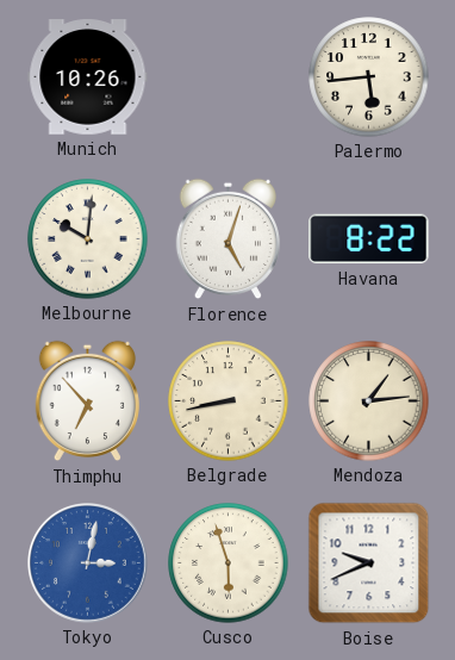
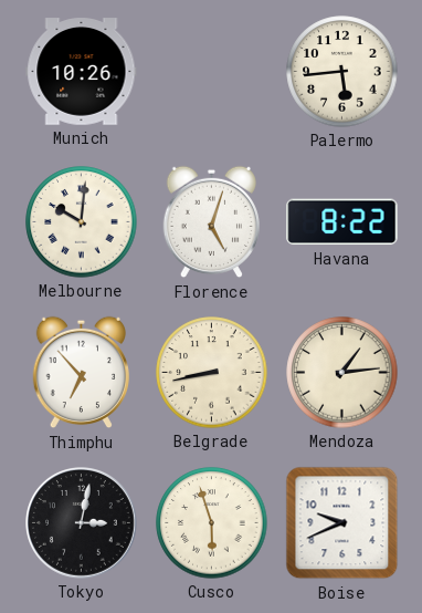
Tokyo dial: blue -> black
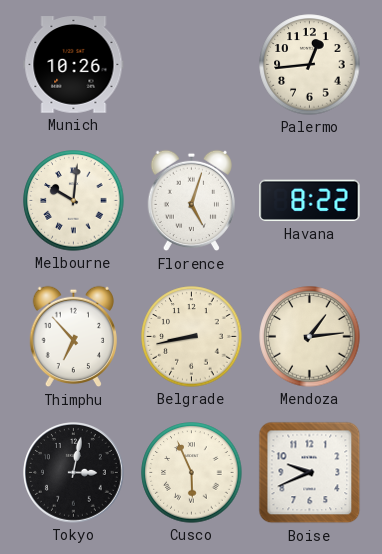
Palermo: 5:44 -> 12:44
Cusco: 5:57 -> 5:56
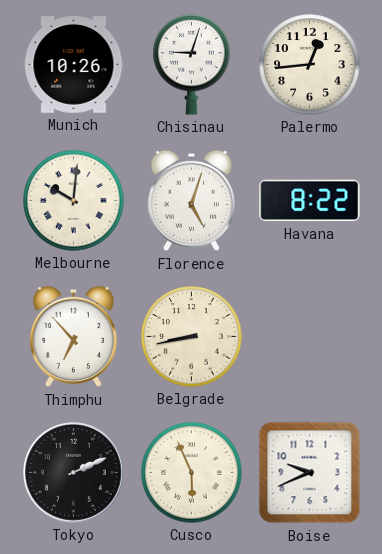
Chisinau: none -> 9:03
Mendoza: 1:14 -> none
Tokyo: 3:02 -> 2:11
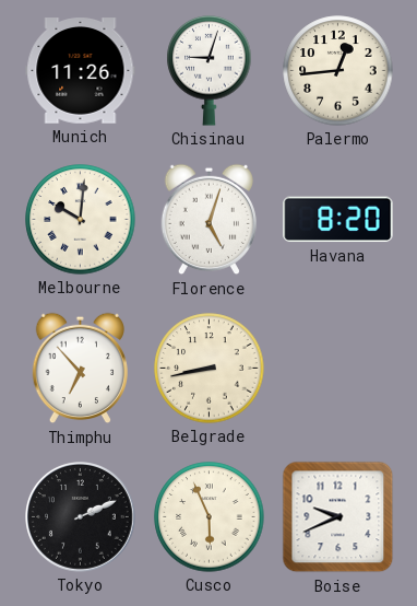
Munich: 10:26 -> 11:26
Havana: 8:22 -> 8:20
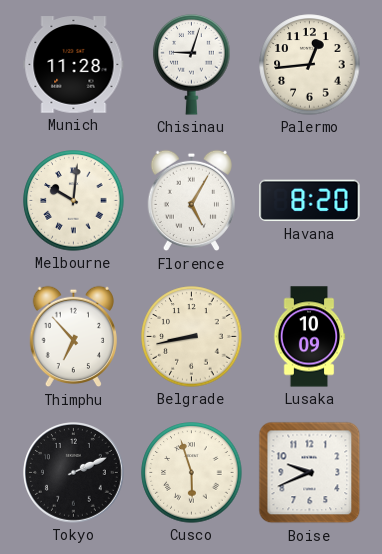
Munich: 11:26 -> 11:28
Florence: 5:03 -> 5:05
Lusaka: none -> 10:09
Cusco: 5:56 -> 5:57
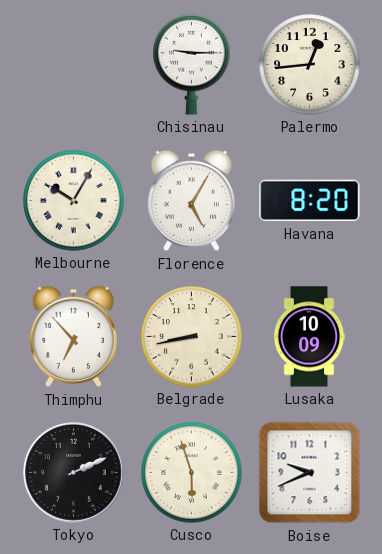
Munich: 11:28 -> none
Chisinau: 9:03 -> 9:15
Melbourne: 10:01 -> 10:05
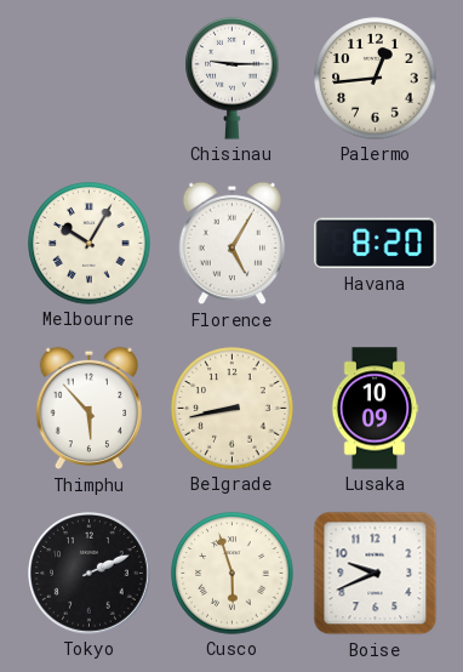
Thimphu: 6:53 -> 5:53
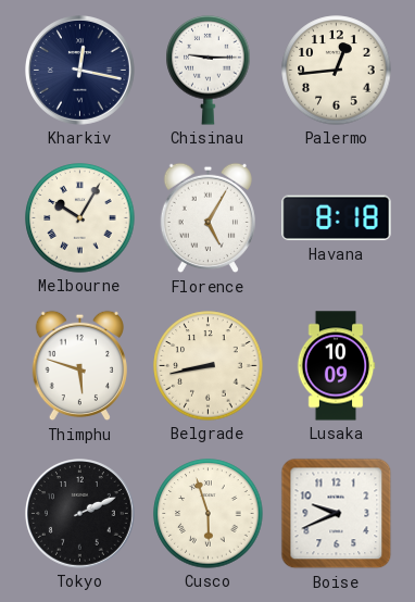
Kharkiv: none -> 12:17
Havana: 8:20 -> 8:18
Thimphu: 5:53 -> 5:48
